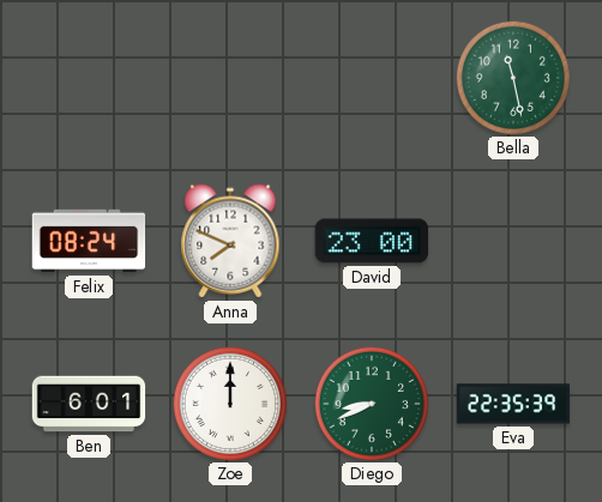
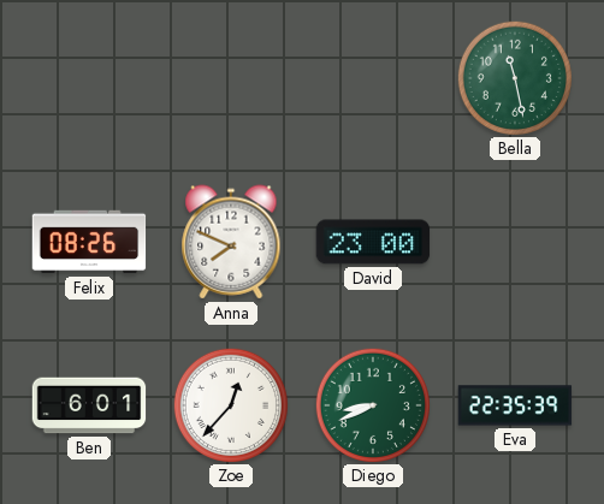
Felix: 08:24 -> 08:26
Zoe: 12:00 -> 12:37
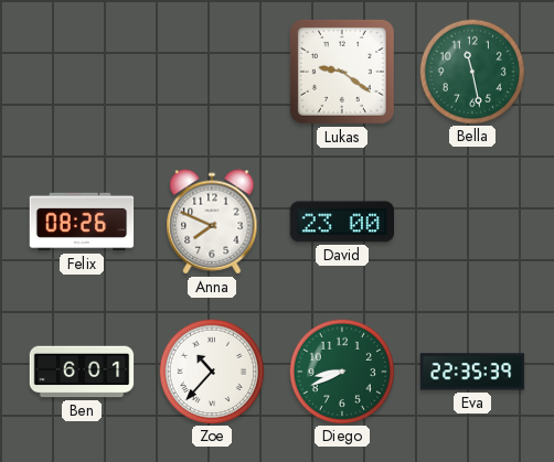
Lukas: none -> 9:21
Zoe: 12:37 -> 10:37
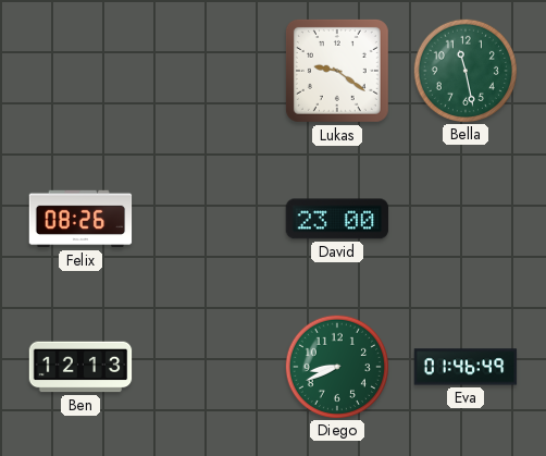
Anna: 7:49 -> none
Ben: 6:01 -> 12:13
Zoe: 10:37 -> none
Eva: 22:35 -> 01:46
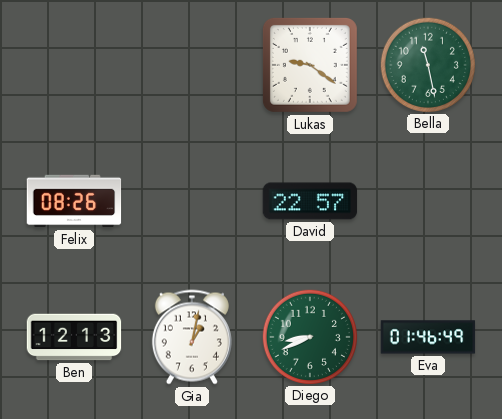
David: 23:00 -> 22:57
Gia: none -> 1:02
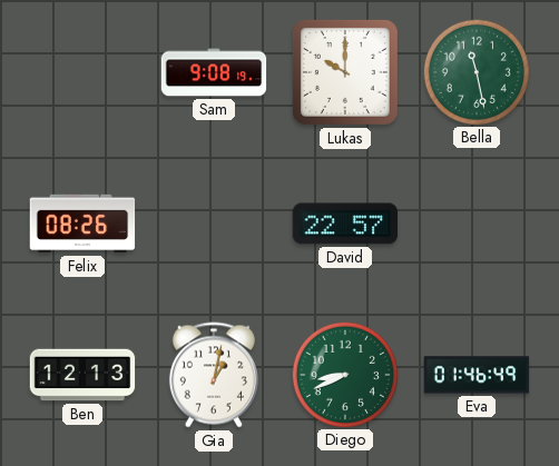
Sam: none -> 9:08
Lukas: 9:21 -> 10:00
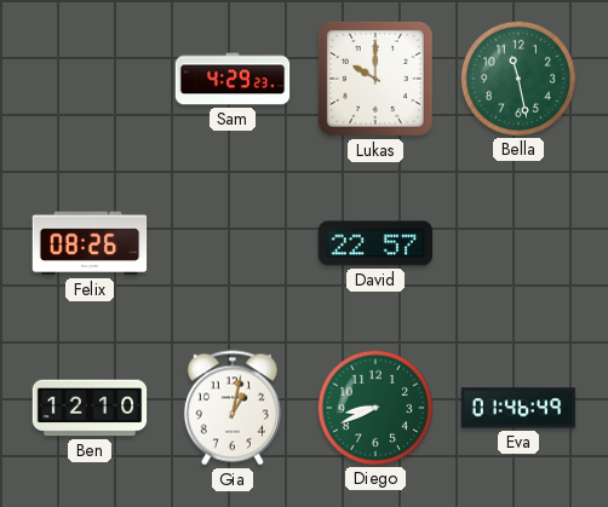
Sam: 9:08 -> 4:29
Ben: 12:13 -> 12:10
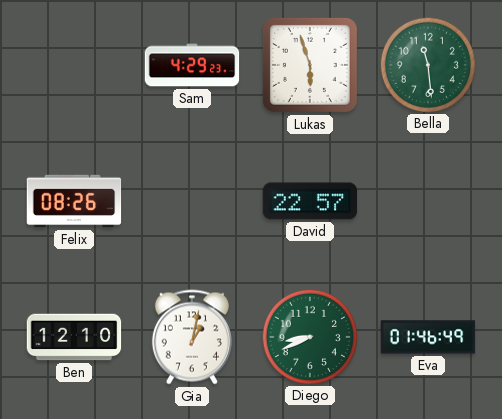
Lukas: 10:00 -> 5:57
Bella: 11:28 -> 11:29
